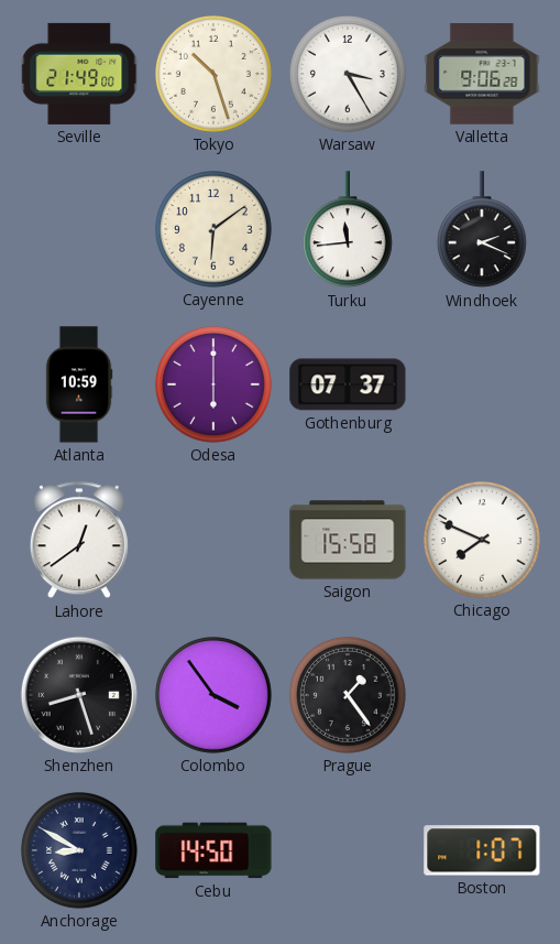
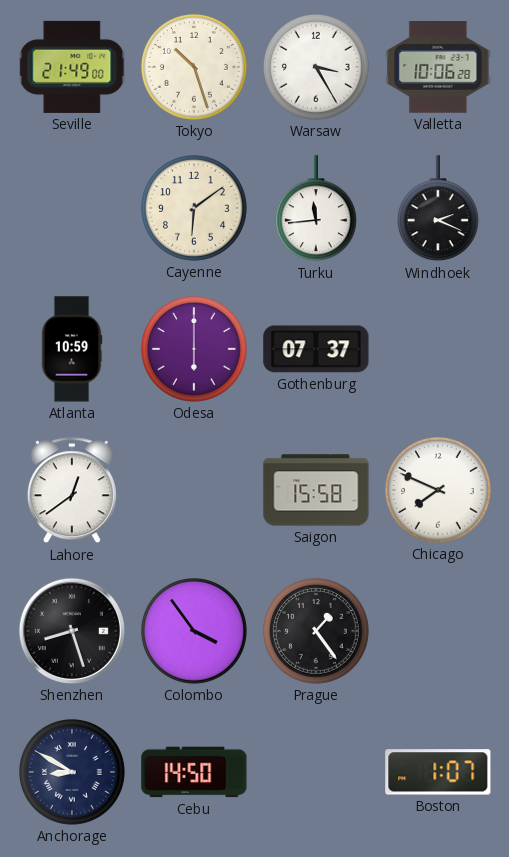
Valletta: 9:06 -> 10:06
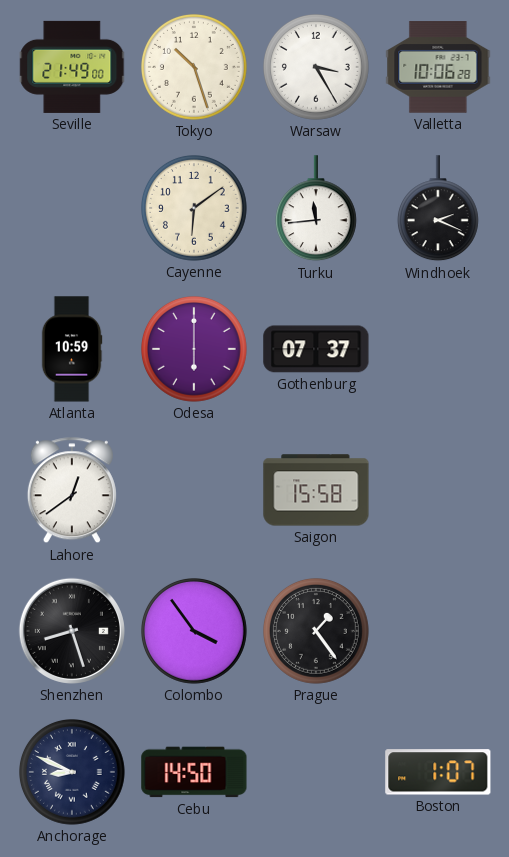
Chicago: 7:49 -> none
Anchorage: 8:50 -> 8:49
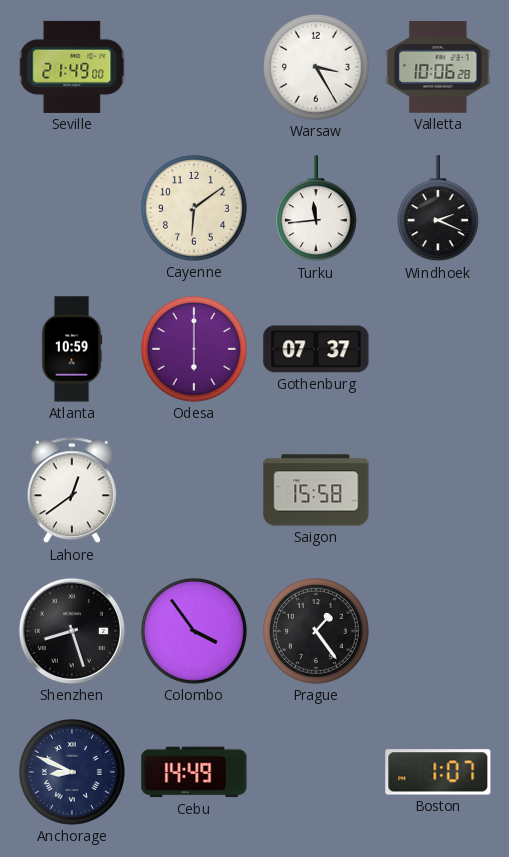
Tokyo: 10:27 -> none
Cebu: 14:50 -> 14:49
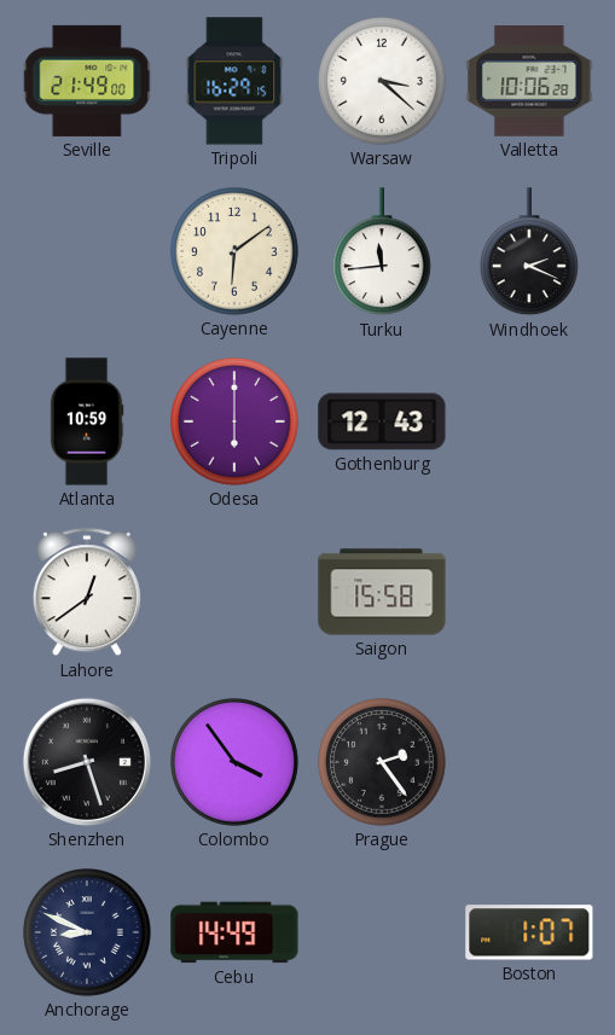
Tripoli: none -> 16:29
Warsaw: 3:25 -> 3:22
Gothenburg: 07:37 -> 12:43
Prague: 1:24 -> 2:24
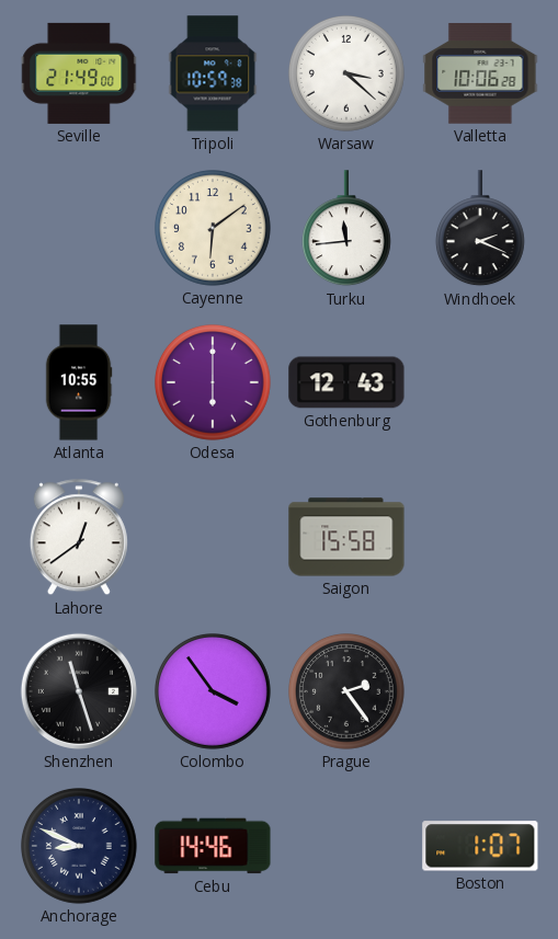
Tripoli: 16:29 -> 10:59
Atlanta: 10:59 -> 10:55
Shenzhen: 8:27 -> 11:27
Cebu: 14:49 -> 14:46
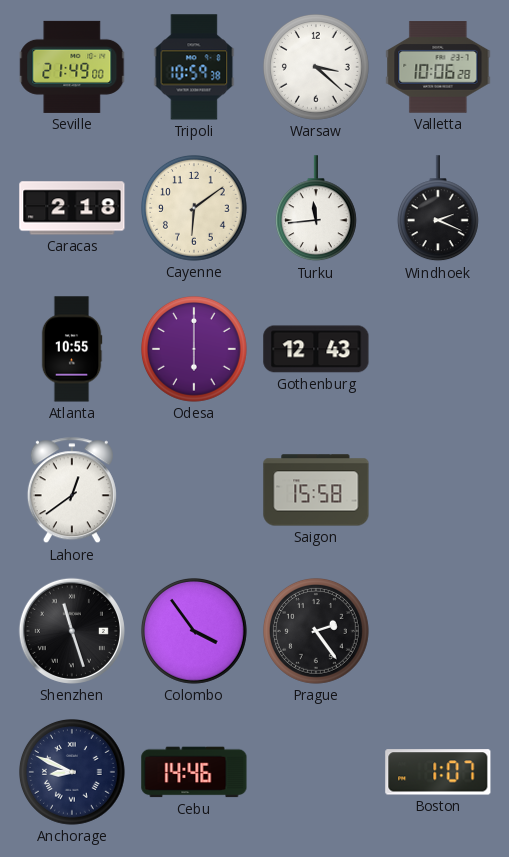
Caracas: none -> 2:18
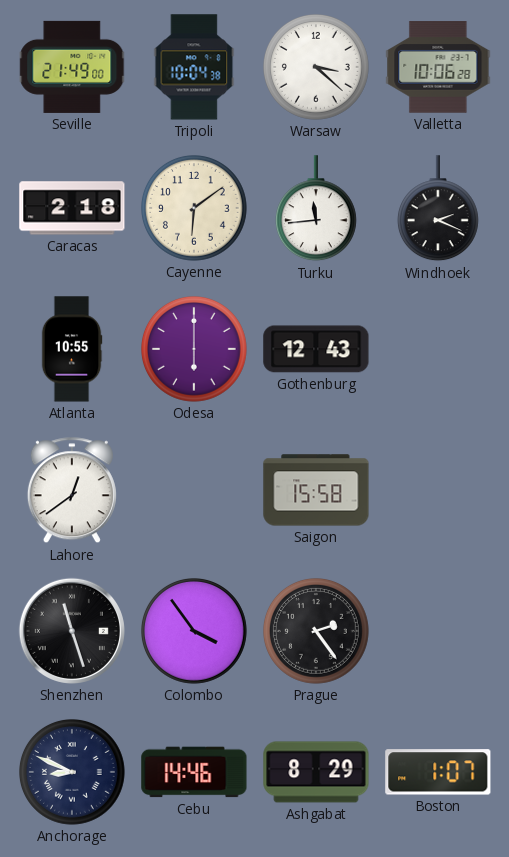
Tripoli: 10:59 -> 10:04
Ashgabat: none -> 8:29
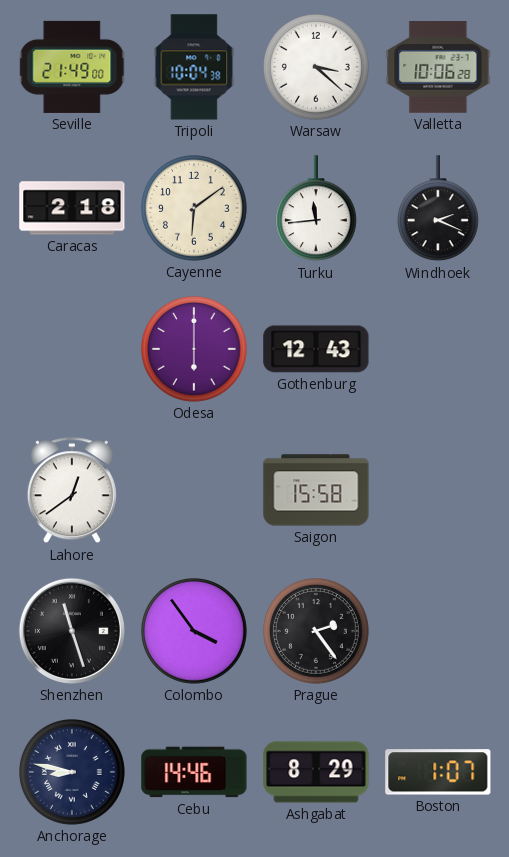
Atlanta: 10:55 -> none
Anchorage: 8:49 -> 8:47
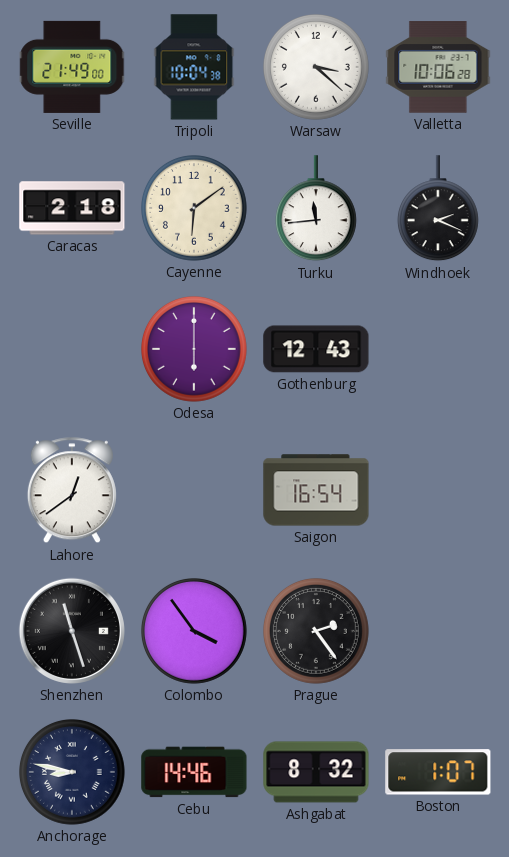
Saigon: 15:58 -> 16:54
Ashgabat: 8:29 -> 8:32
